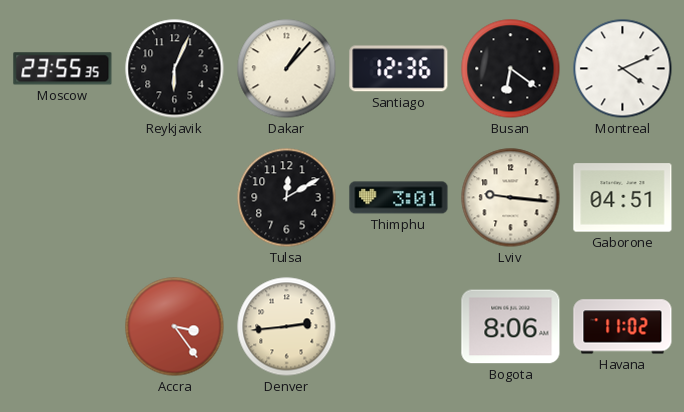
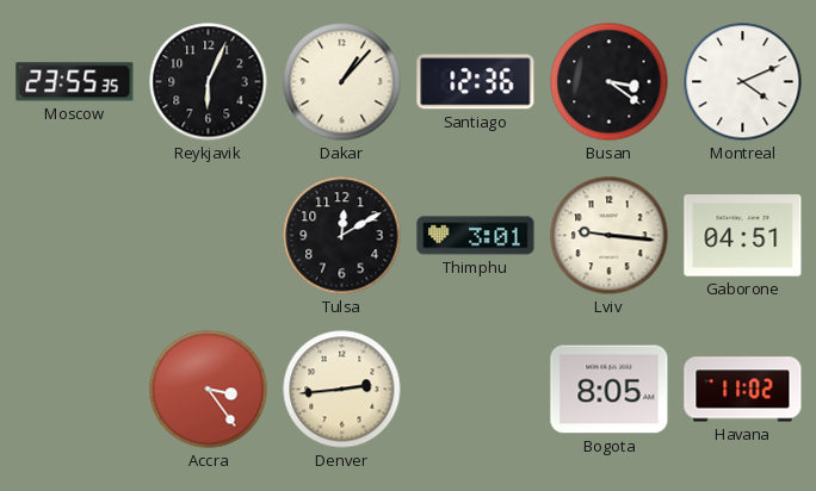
Busan: 6:21 -> 3:21
Bogota: 8:06 -> 8:05
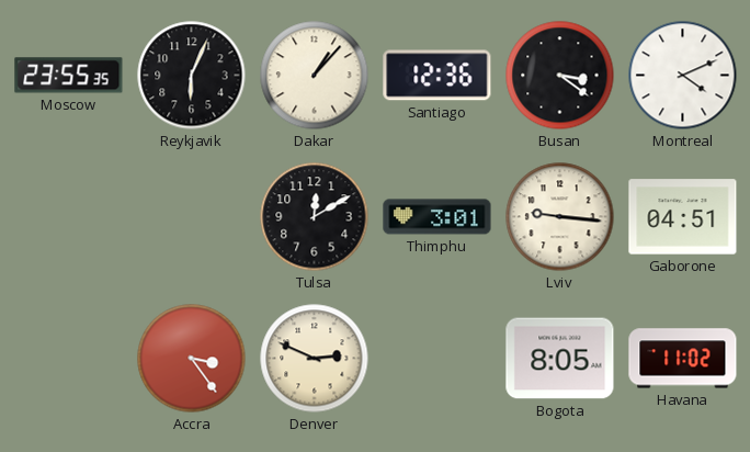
Denver: 2:44 -> 2:49
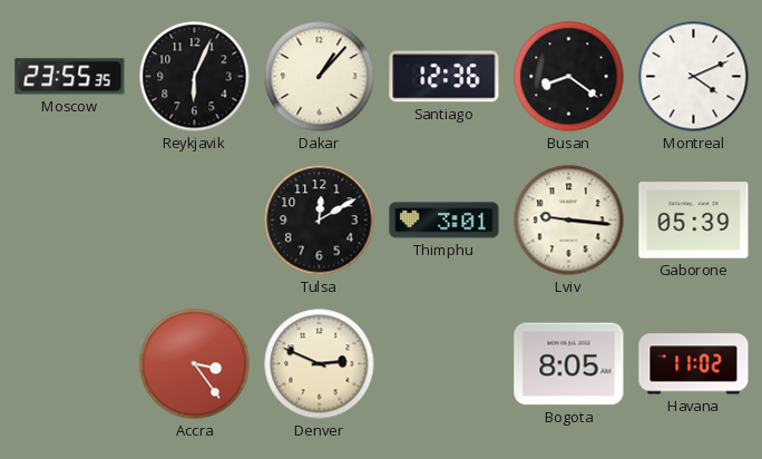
Busan: 3:21 -> 8:21
Gaborone: 04:51 -> 05:39
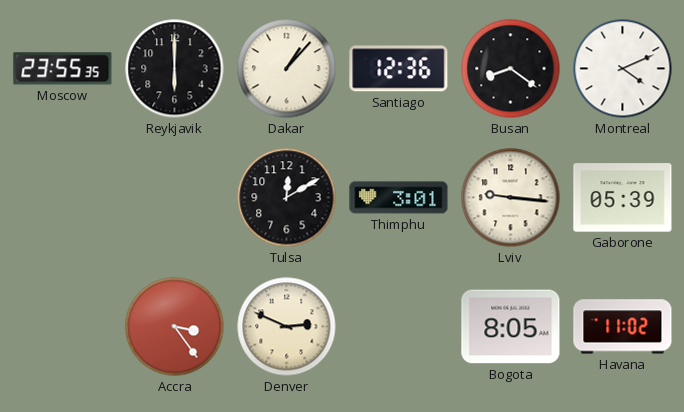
Reykjavik: 6:04 -> 6:00
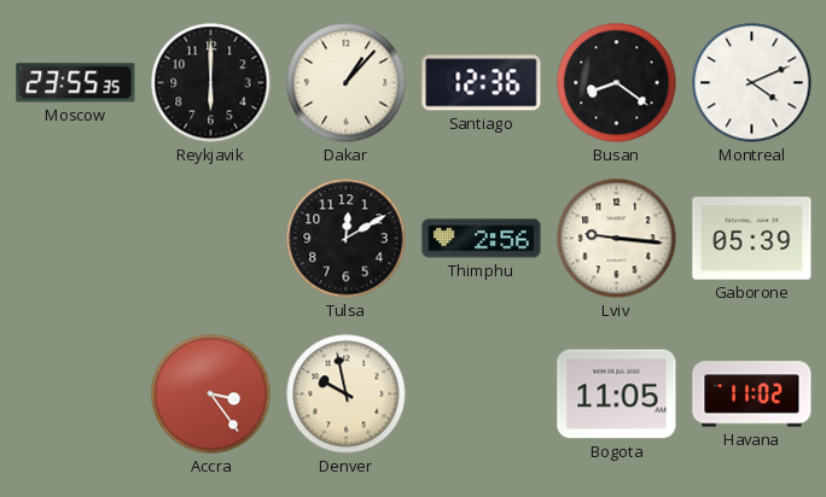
Thimphu: 3:01 -> 2:56
Denver: 2:49 -> 9:58
Bogota: 8:05 -> 11:05
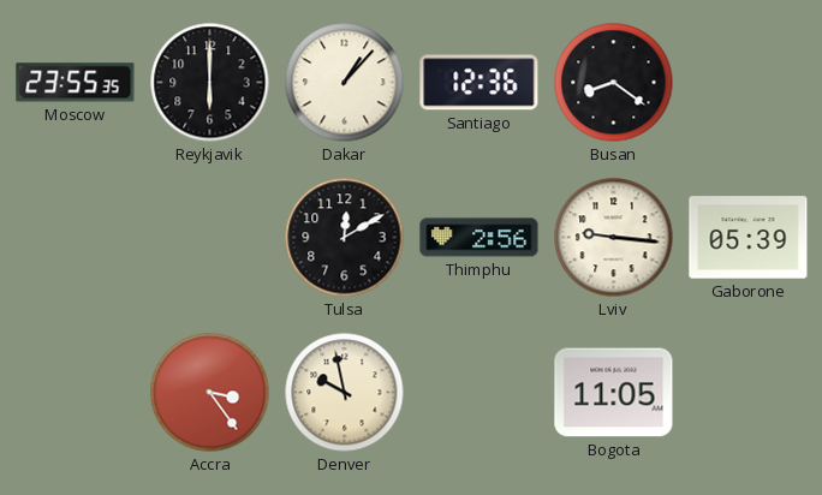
Montreal: 4:11 -> none
Havana: 11:02 -> none
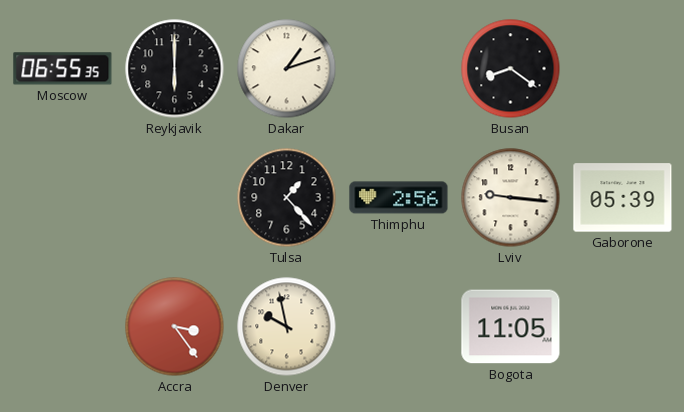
Moscow: 23:55 -> 06:55
Dakar: 1:07 -> 1:12
Santiago: 12:36 -> none
Tulsa: 12:10 -> 1:23
